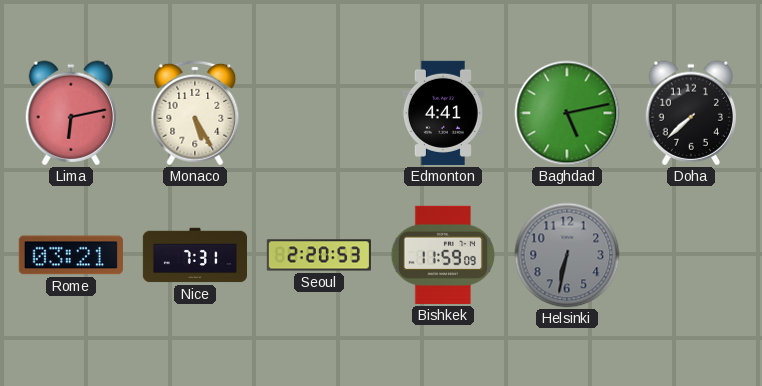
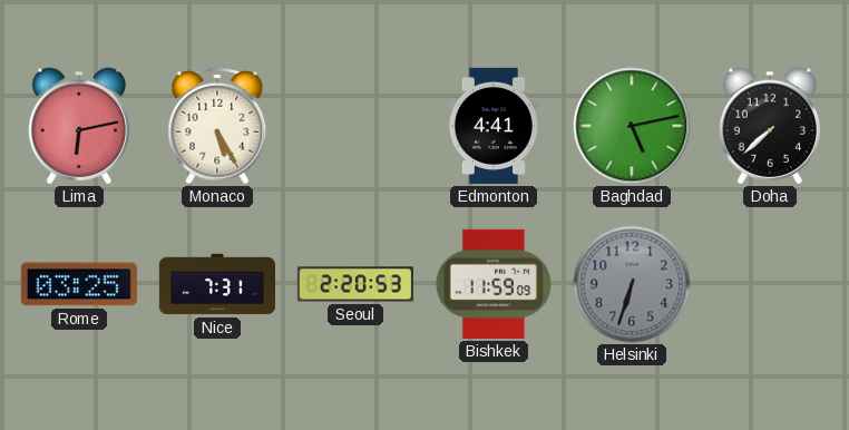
Rome: 03:21 -> 03:25
Helsinki: 6:32 -> 6:33
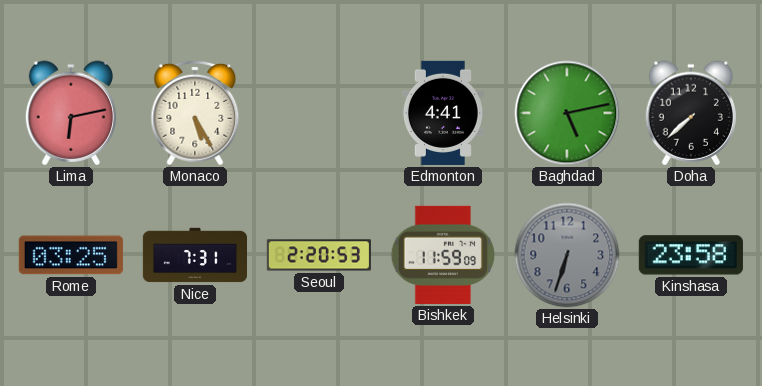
Kinshasa: none -> 23:58
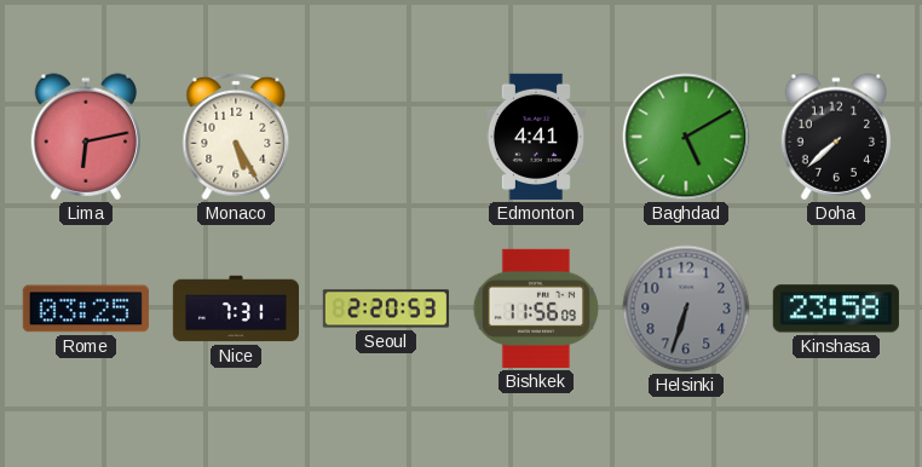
Baghdad: 5:13 -> 5:10
Bishkek: 11:59 -> 11:56
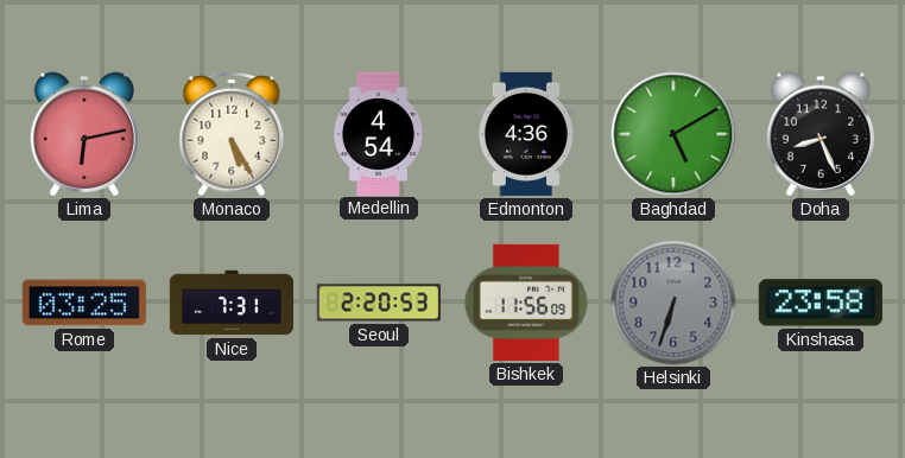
Medellin: none -> 4:54
Edmonton: 4:41 -> 4:36
Doha: 7:38 -> 8:26
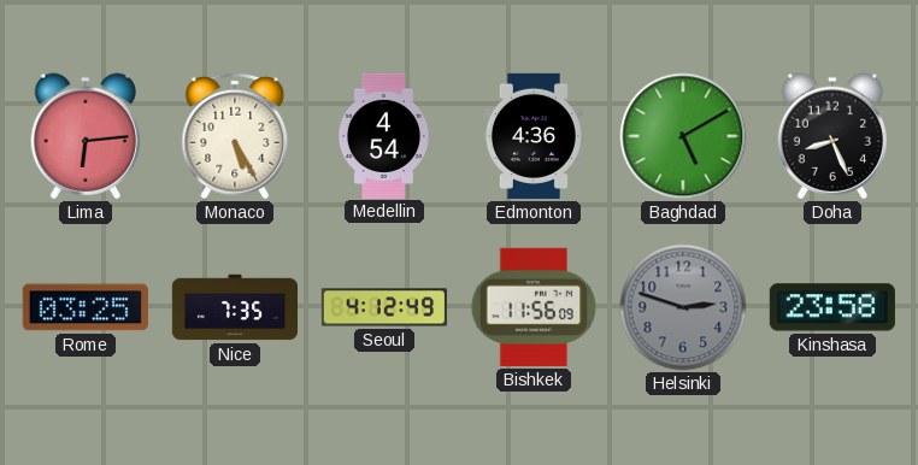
Lima: 6:13 -> 6:14
Nice: 7:31 -> 7:35
Seoul: 2:20 -> 4:12
Helsinki: 6:33 -> 2:48
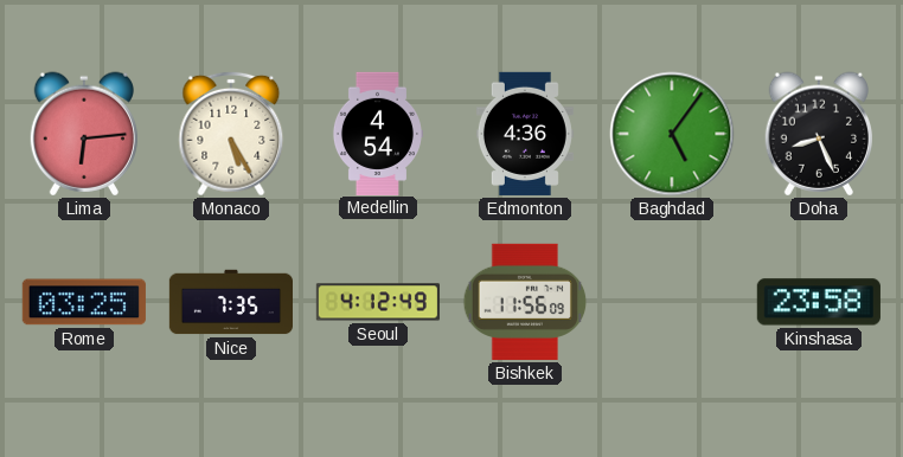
Baghdad: 5:10 -> 5:06
Helsinki: 2:48 -> none
